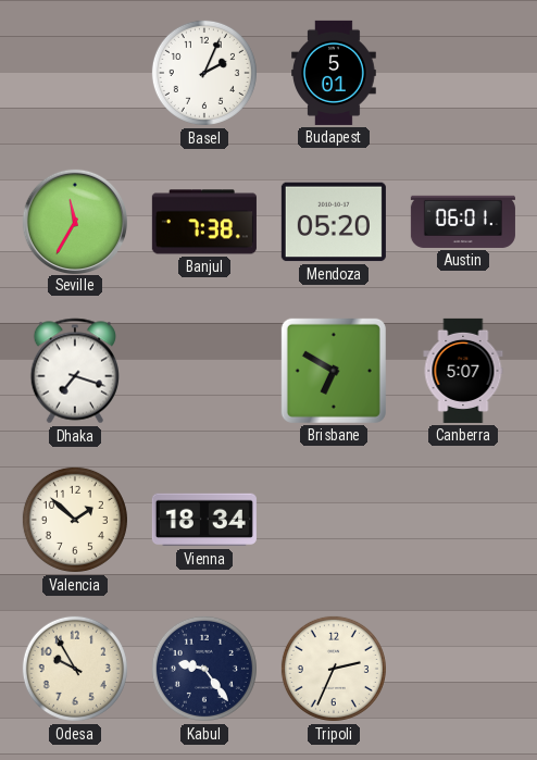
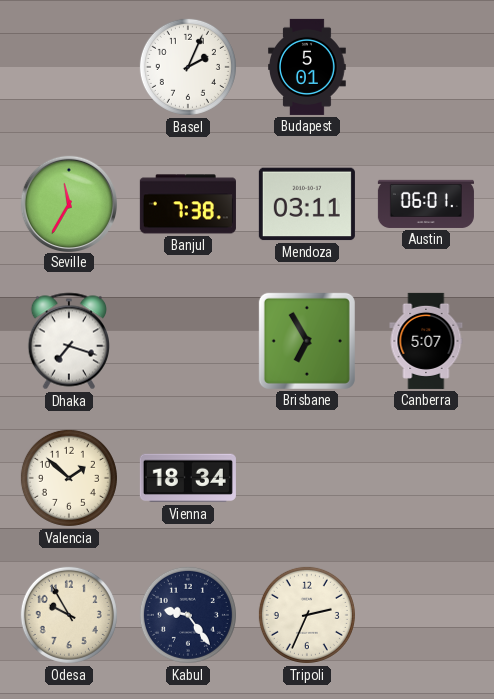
Mendoza: 05:20 -> 03:11
Brisbane: 6:50 -> 6:55
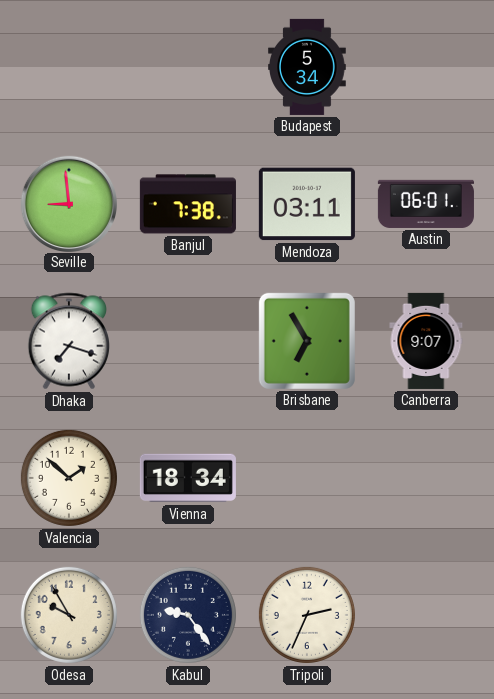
Basel: 2:04 -> none
Budapest: 5:01 -> 5:34
Seville: 11:35 -> 8:59
Canberra: 5:07 -> 9:07
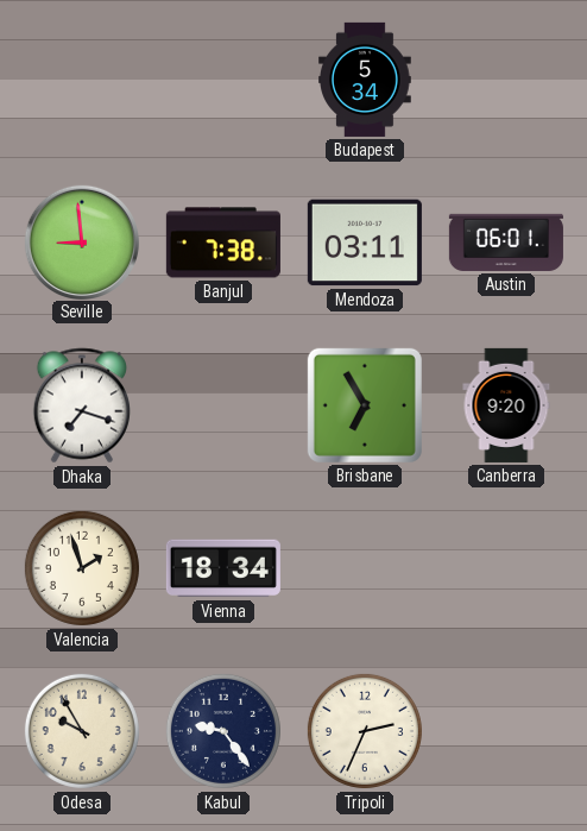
Canberra: 9:07 -> 9:20
Valencia: 1:52 -> 1:57
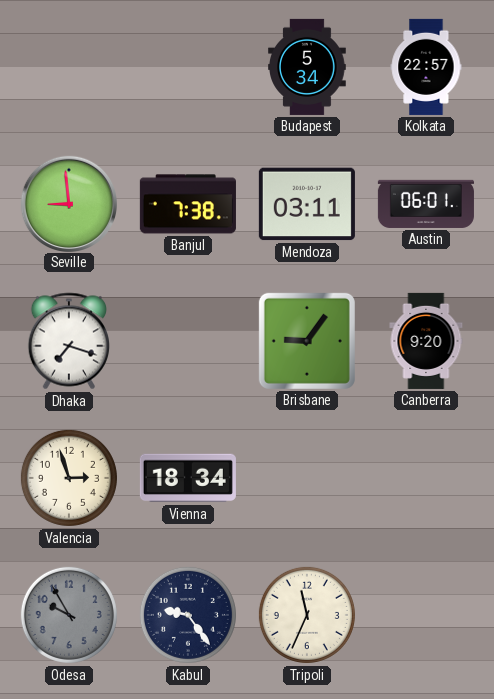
Kolkata: none -> 22:57
Brisbane: 6:55 -> 9:06
Valencia: 1:57 -> 2:57
Odesa dial: cream -> grey
Tripoli: 2:34 -> 11:34
